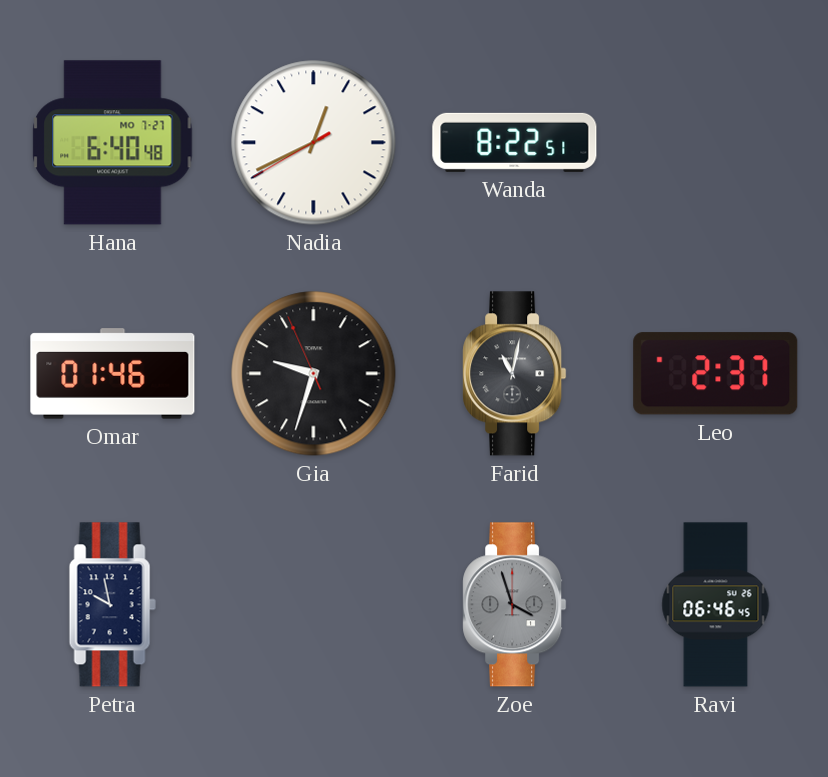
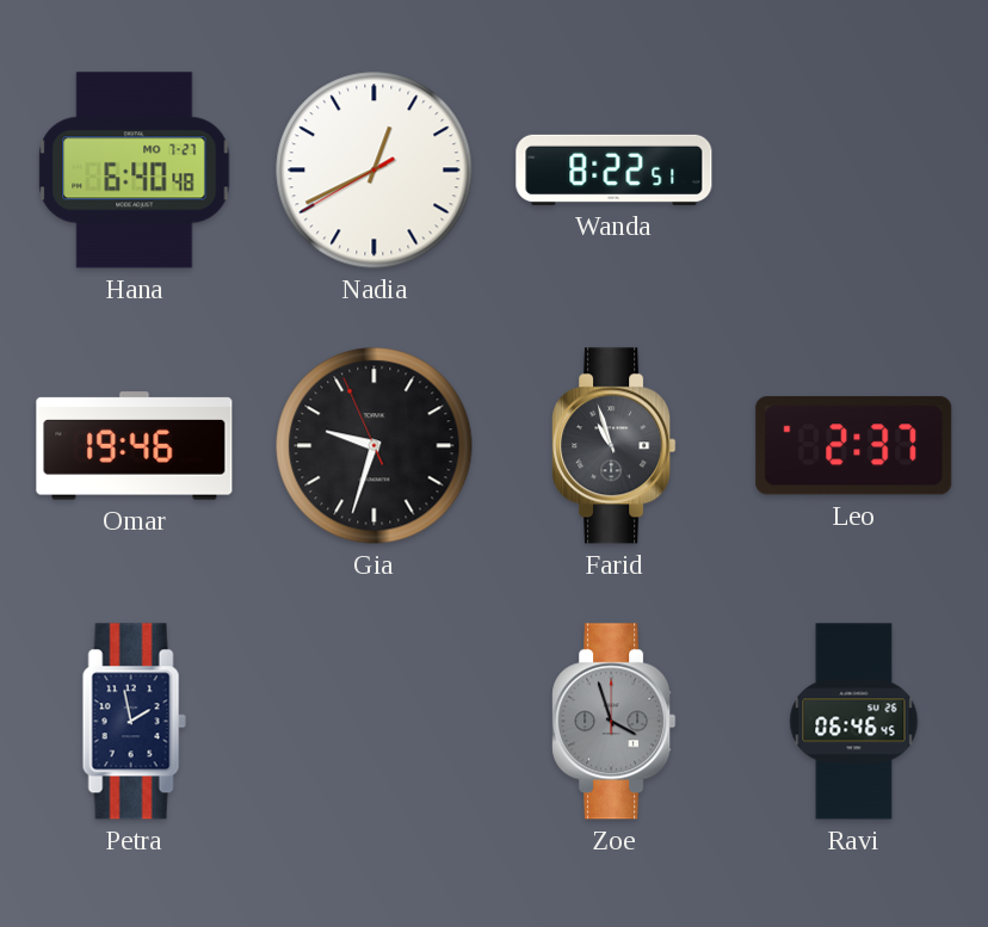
Omar: 01:46 -> 19:46
Farid: 11:02 -> 10:57
Petra: 9:58 -> 1:58
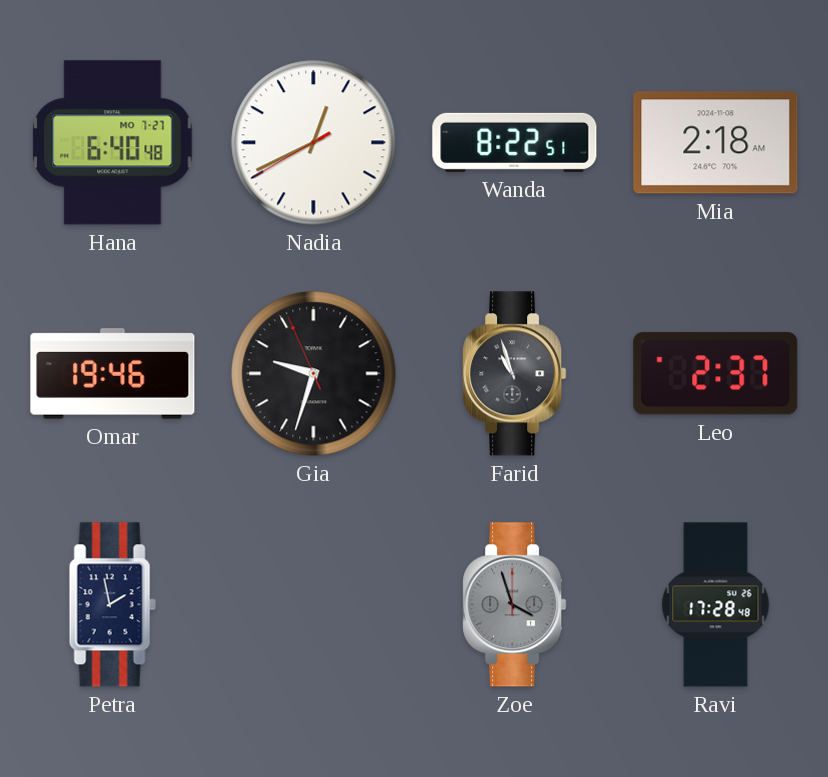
Mia: none -> 2:18
Ravi: 06:46 -> 17:28
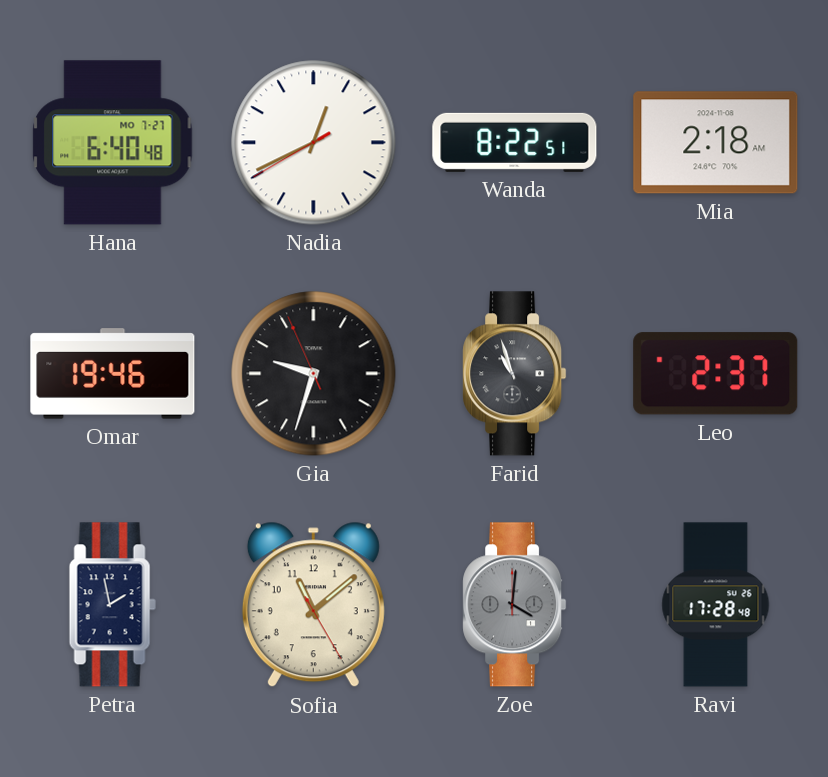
Sofia: none -> 11:08
Zoe: 3:57 -> 4:01
